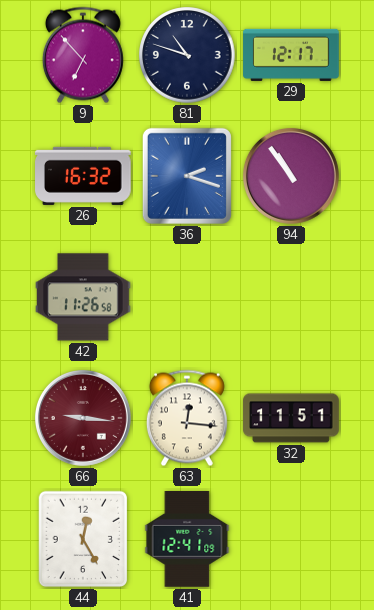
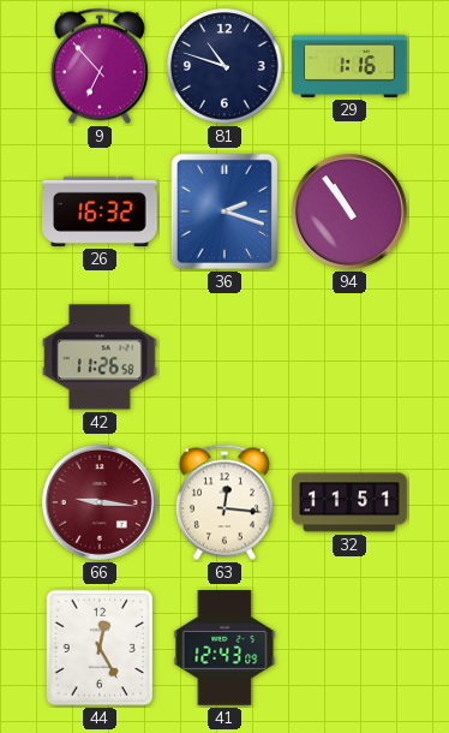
29: 12:17 -> 1:16
41: 12:41 -> 12:43
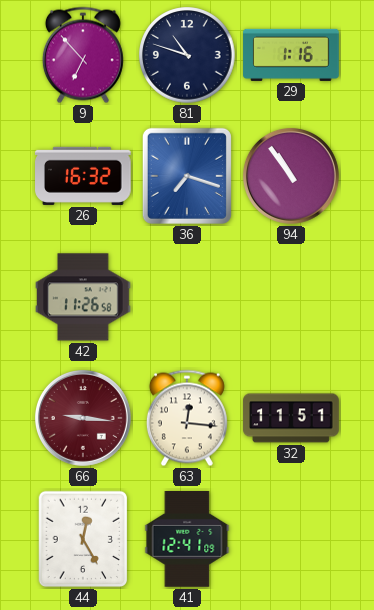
36: 2:18 -> 7:18
41: 12:43 -> 12:41
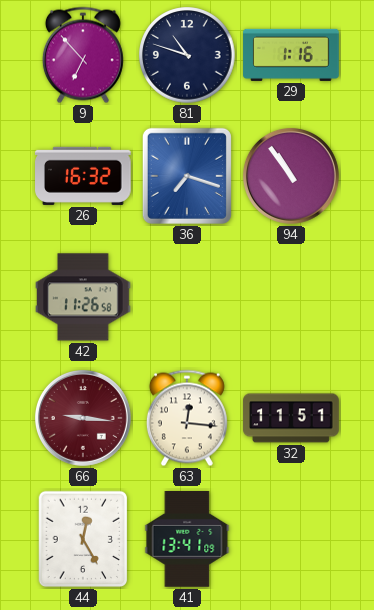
41: 12:41 -> 13:41
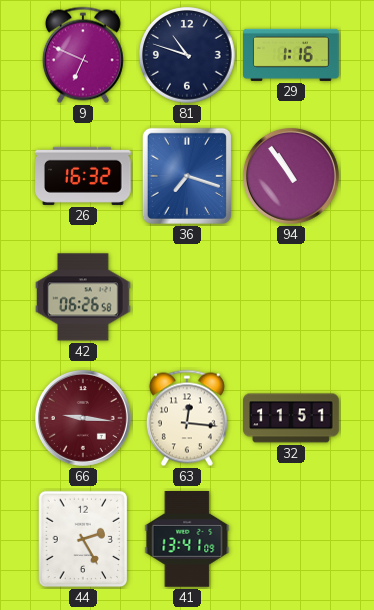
9: 6:53 -> 6:49
42: 11:26 -> 06:26
44: 12:25 -> 2:25
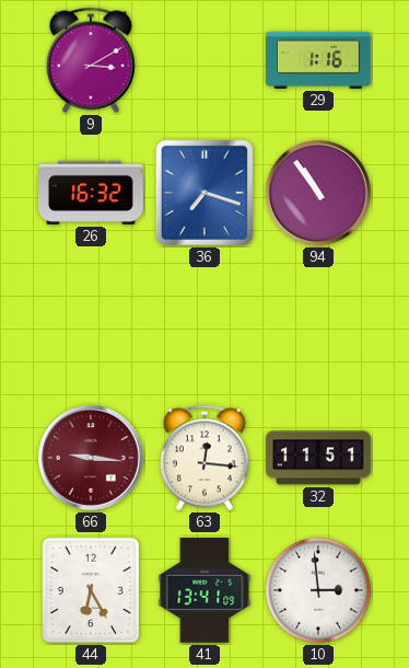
9: 6:49 -> 3:10
81: 10:48 -> none
42: 06:26 -> none
44: 2:25 -> 6:25
10: none -> 2:59
